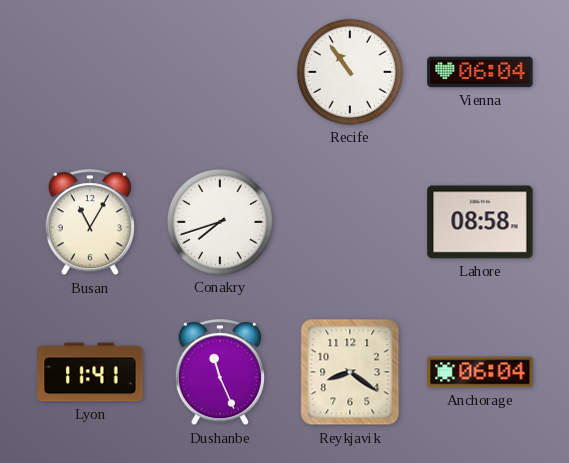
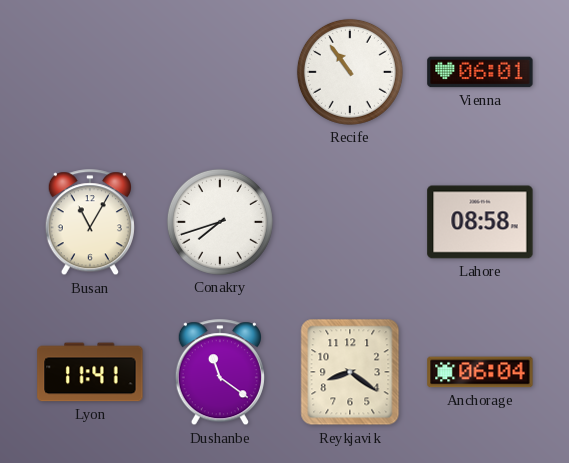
Vienna: 06:04 -> 06:01
Dushanbe: 11:26 -> 11:21
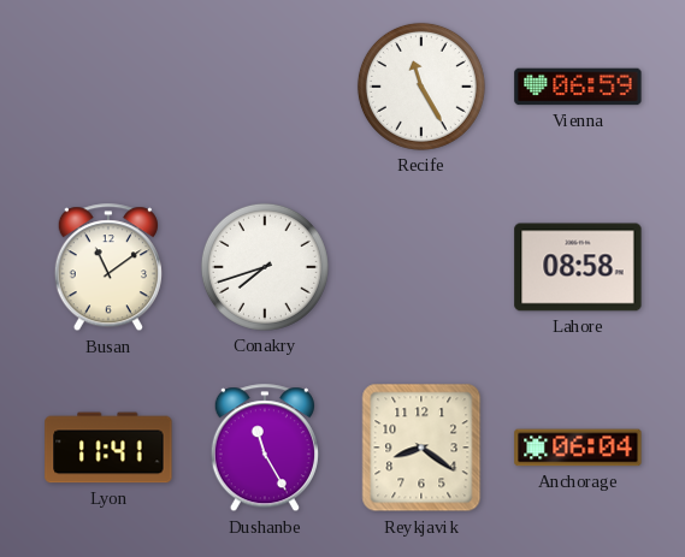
Recife: 10:54 -> 11:25
Vienna: 06:01 -> 06:59
Busan: 11:05 -> 11:09
Dushanbe: 11:21 -> 11:25
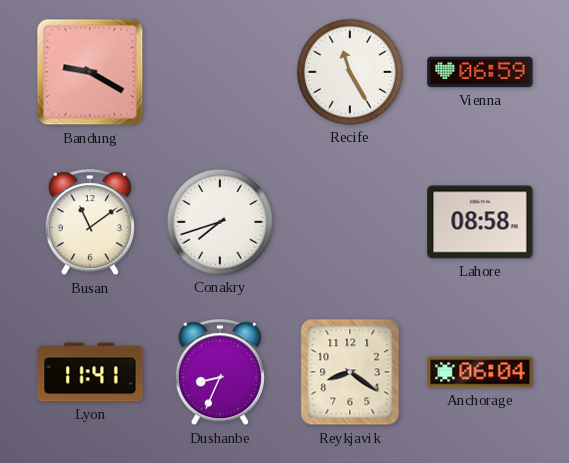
Bandung: none -> 9:20
Dushanbe: 11:25 -> 8:34
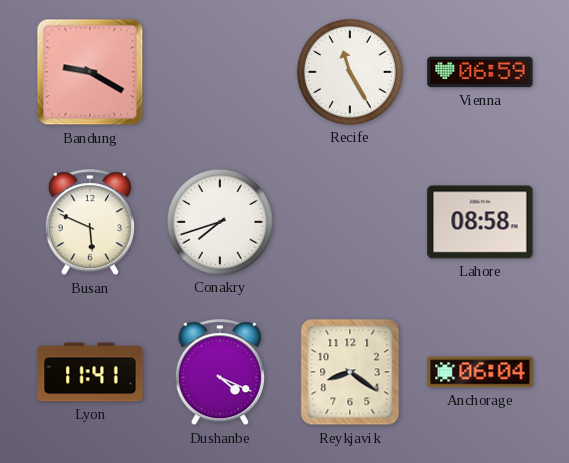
Busan: 11:09 -> 5:49
Dushanbe: 8:34 -> 4:19
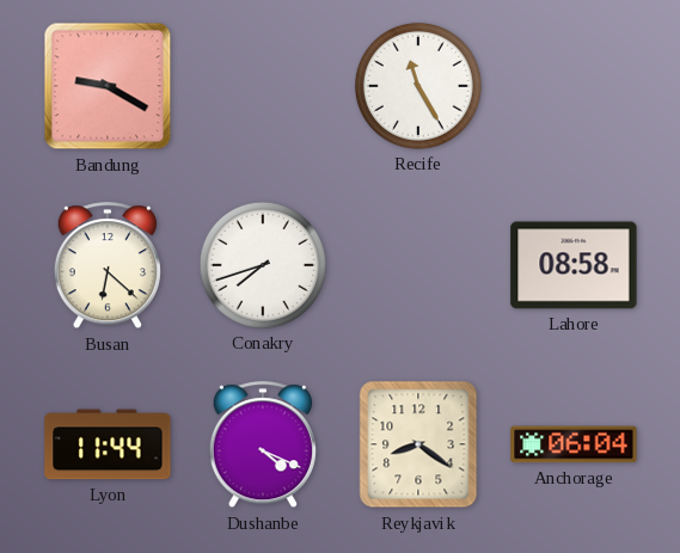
Vienna: 06:59 -> none
Busan: 5:49 -> 6:22
Lyon: 11:41 -> 11:44
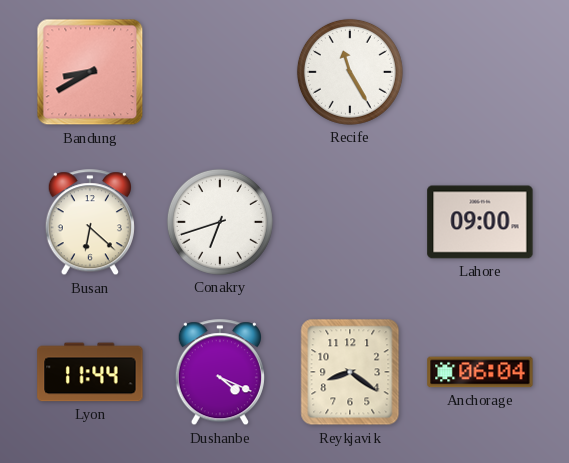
Bandung: 9:20 -> 8:40
Conakry: 7:42 -> 6:42
Lahore: 08:58 -> 09:00
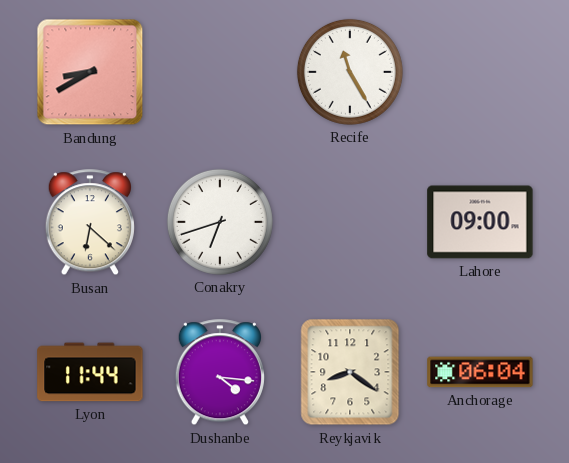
Dushanbe: 4:19 -> 4:16
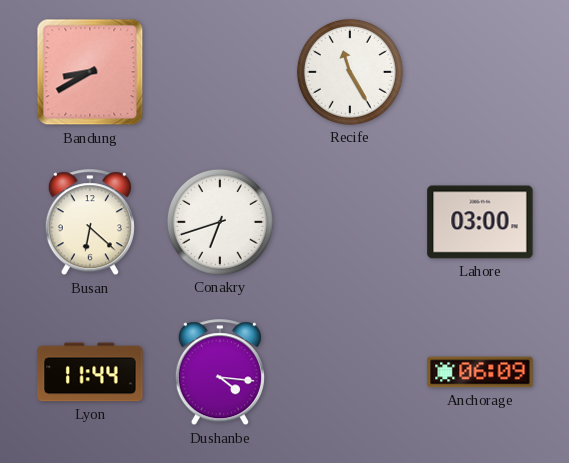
Lahore: 09:00 -> 03:00
Reykjavik: 8:21 -> none
Anchorage: 06:04 -> 06:09
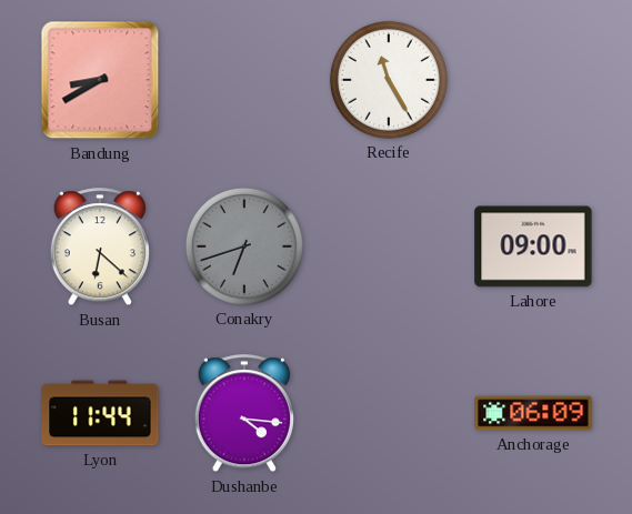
Conakry dial: white -> grey
Lahore: 03:00 -> 09:00
